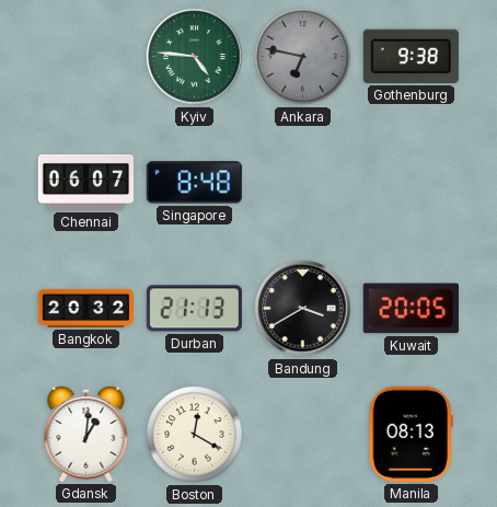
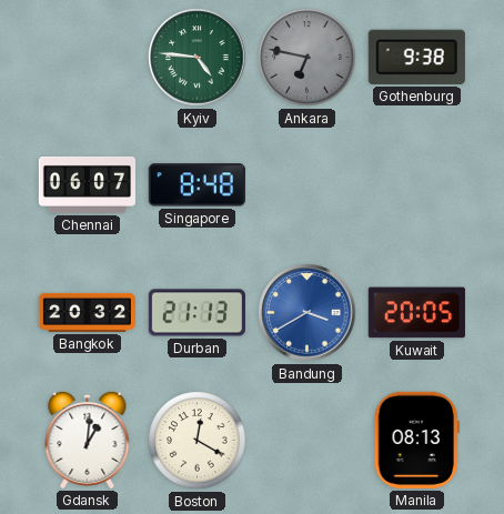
Bandung dial: black -> blue
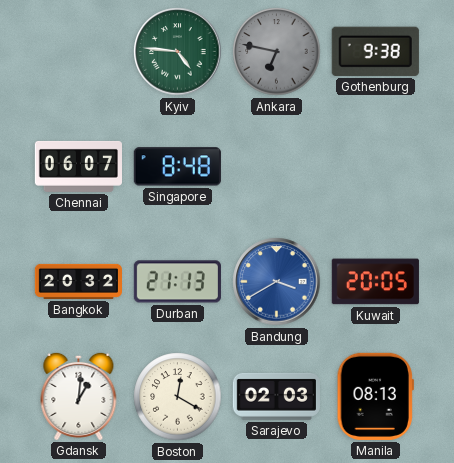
Sarajevo: none -> 02:03
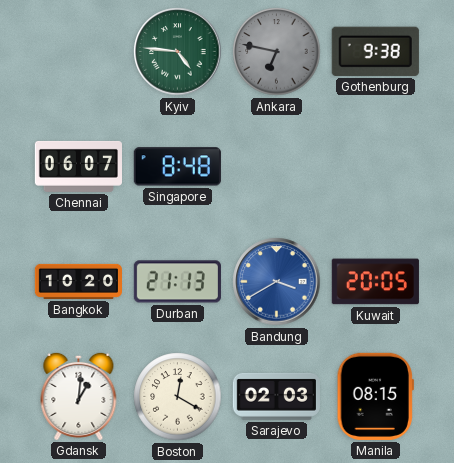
Bangkok: 20:32 -> 10:20
Manila: 08:13 -> 08:15
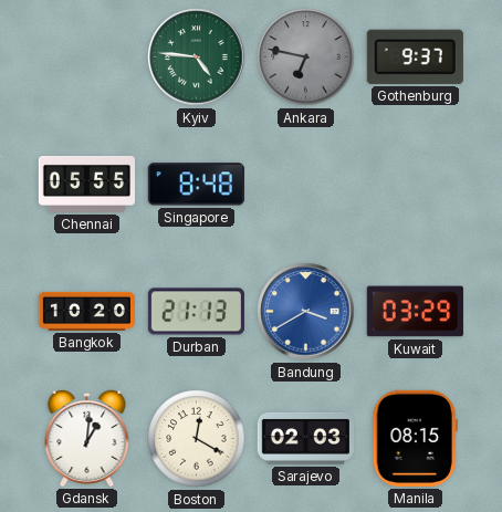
Gothenburg: 9:38 -> 9:37
Chennai: 06:07 -> 05:55
Kuwait: 20:05 -> 03:29
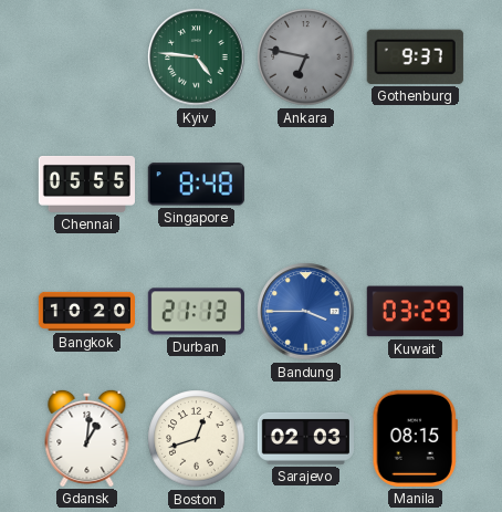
Bandung: 3:40 -> 3:45
Boston: 12:20 -> 12:42
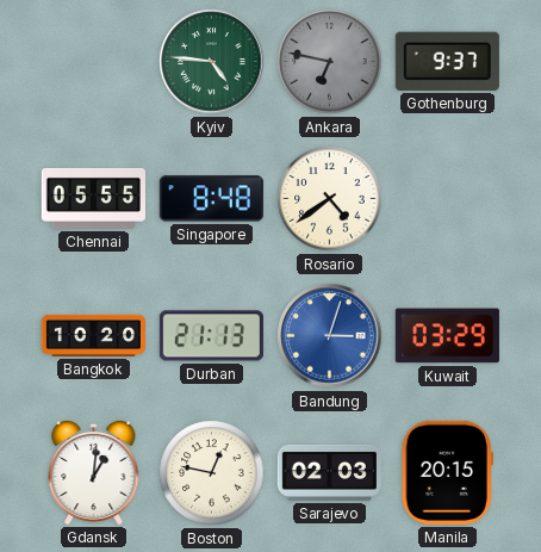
Rosario: none -> 4:39
Bandung: 3:45 -> 3:03
Boston: 12:42 -> 12:47
Manila: 08:15 -> 20:15
